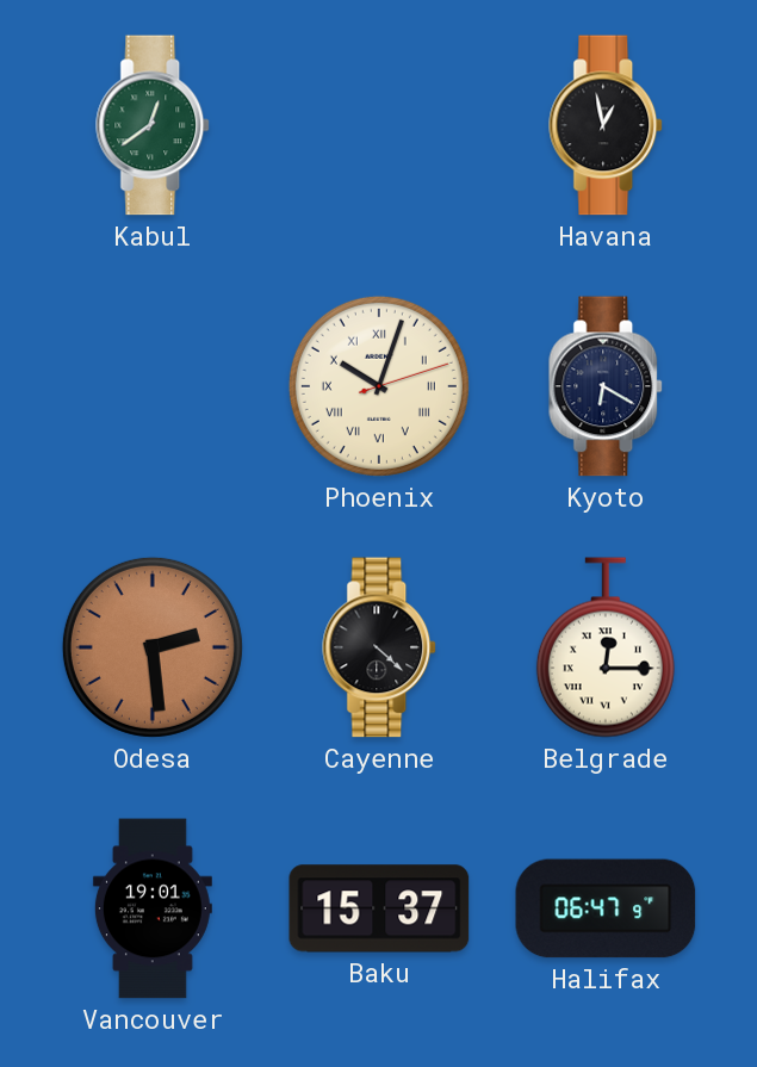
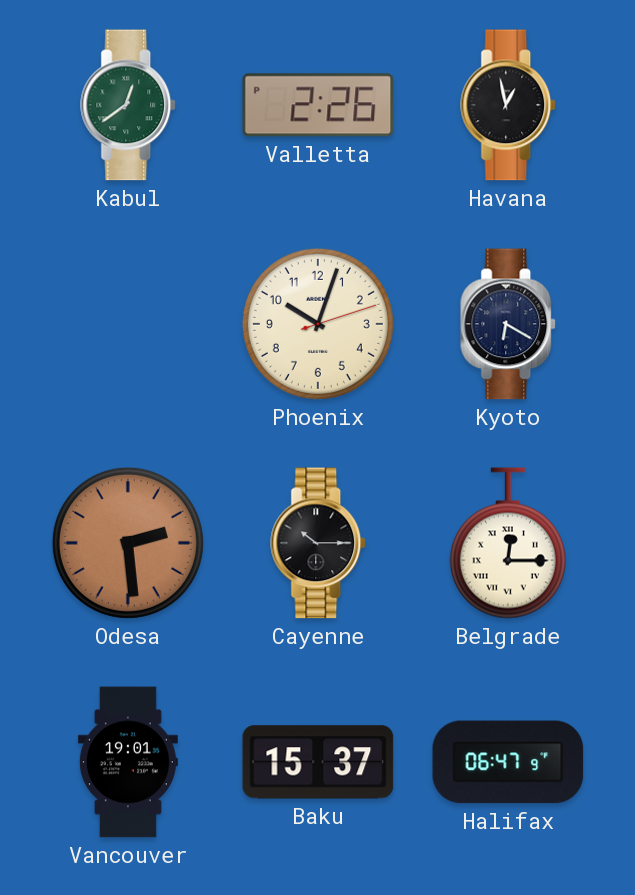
Valletta: none -> 2:26
Phoenix numerals: Roman -> Arabic
Cayenne: 4:22 -> 10:15
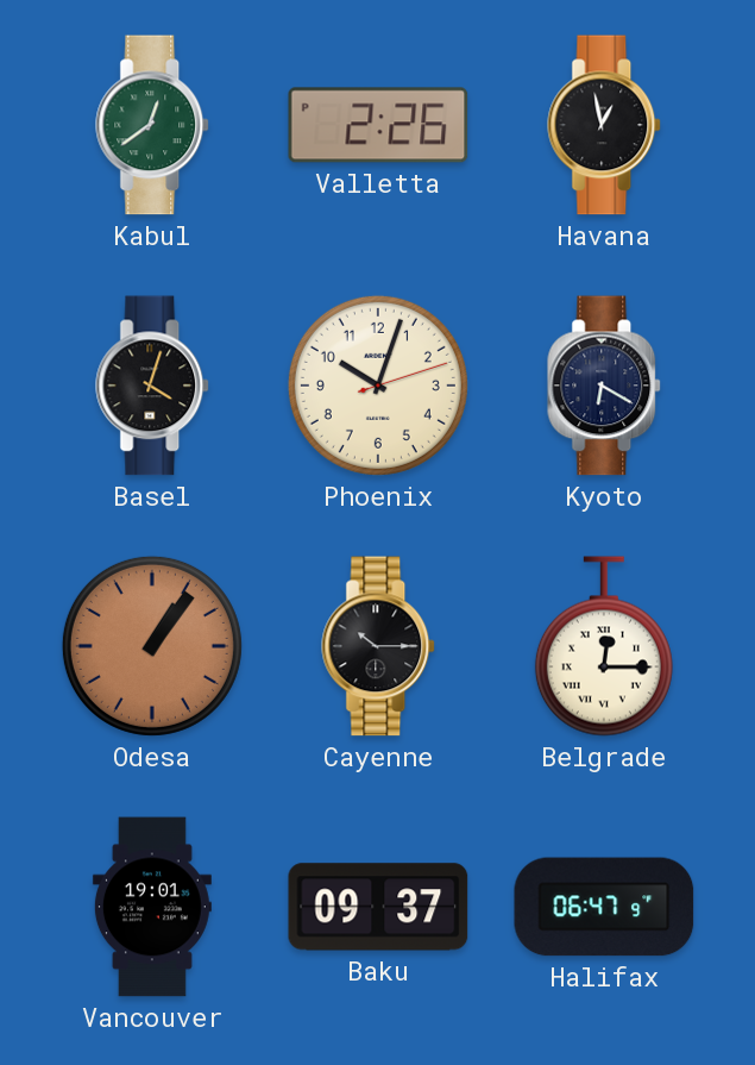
Basel: none -> 4:03
Odesa: 2:29 -> 1:06
Baku: 15:37 -> 09:37
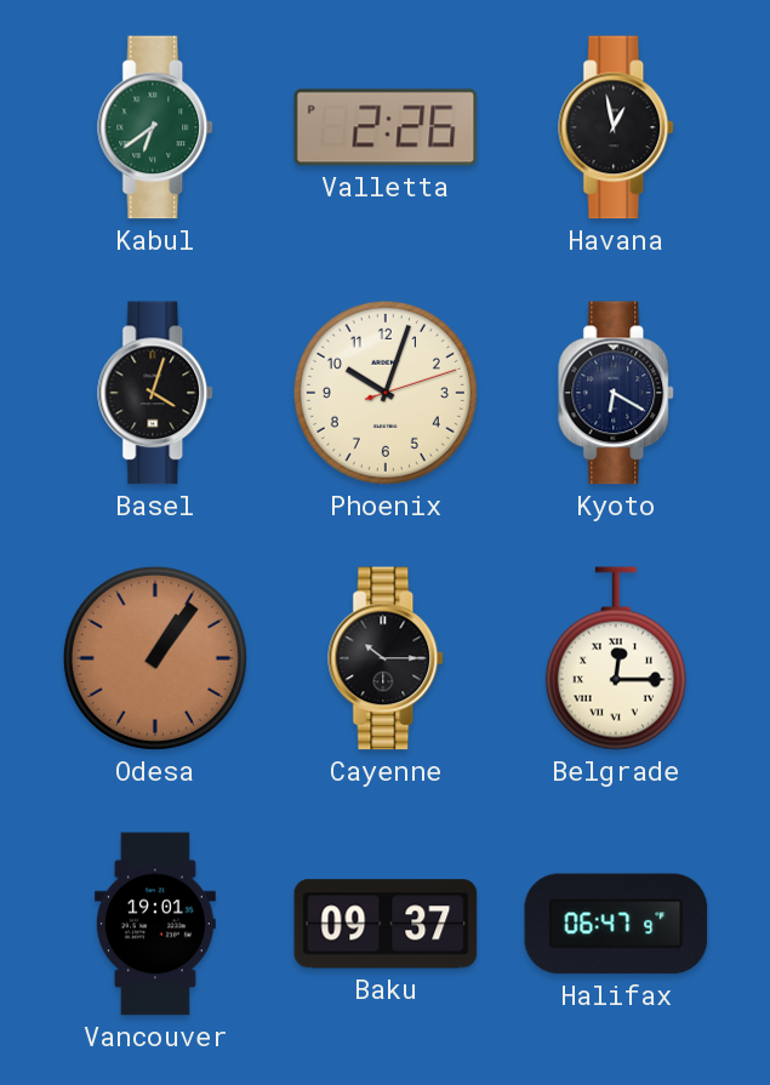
Kabul: 12:39 -> 6:39
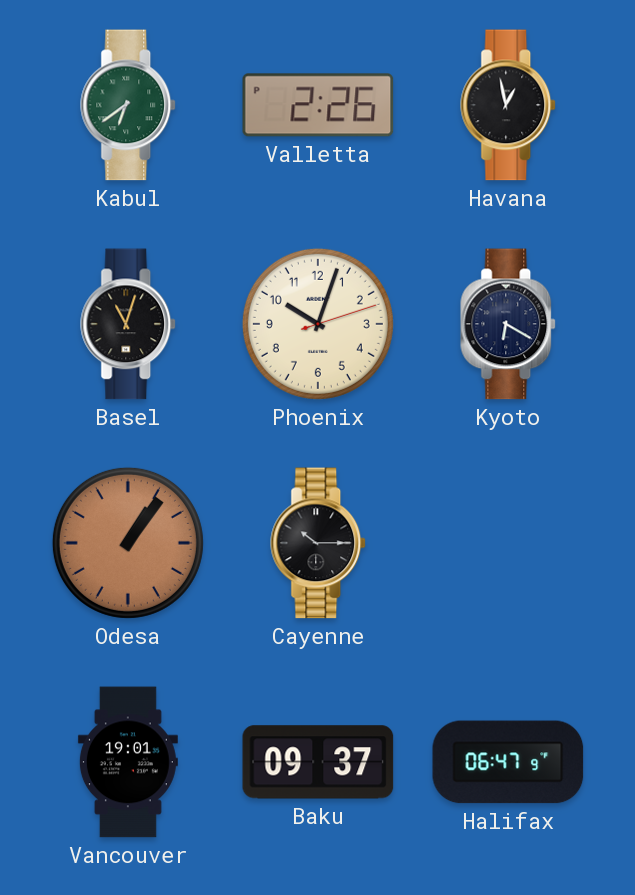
Basel: 4:03 -> 11:03
Belgrade: 12:15 -> none
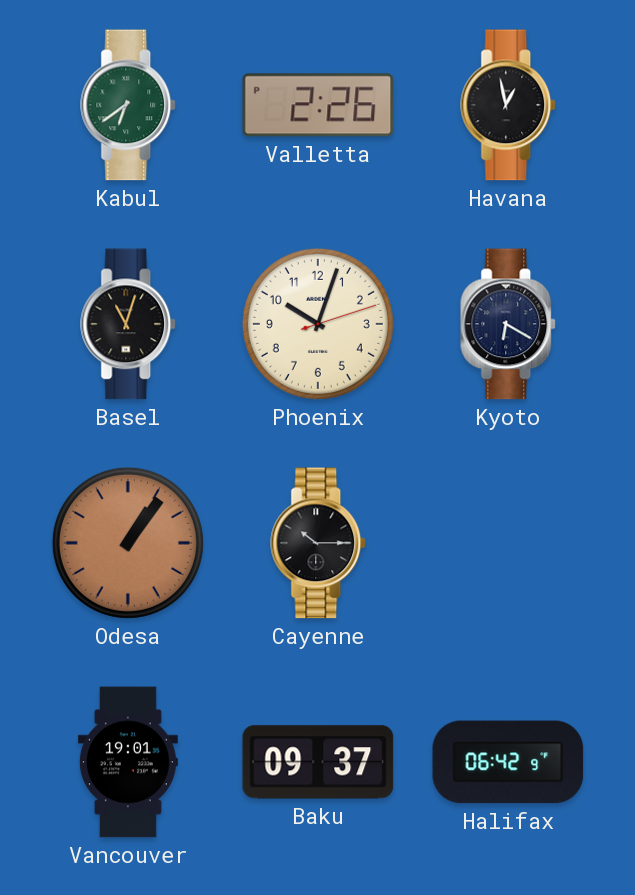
Halifax: 06:47 -> 06:42
